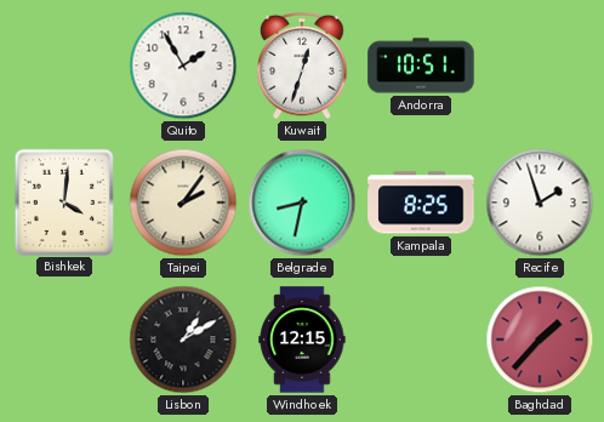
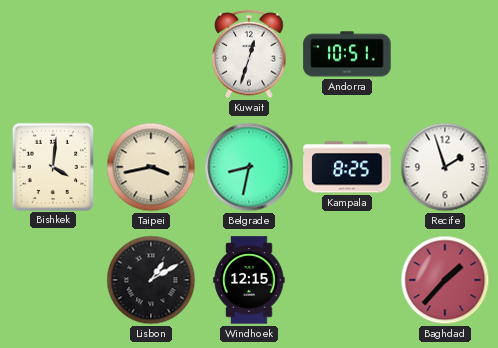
Quito: 1:55 -> none
Taipei: 2:06 -> 3:43
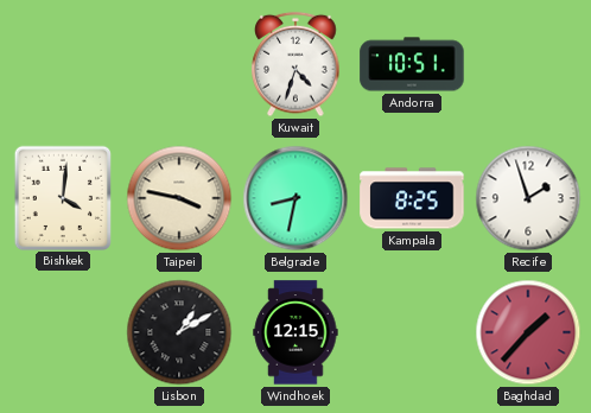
Kuwait: 12:33 -> 4:33
Taipei: 3:43 -> 3:47
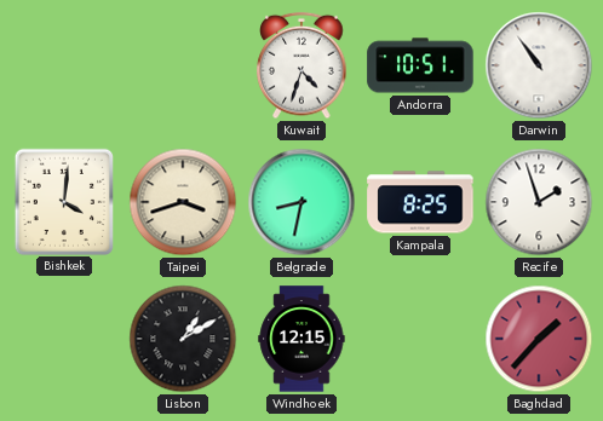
Darwin: none -> 10:54
Taipei: 3:47 -> 3:42
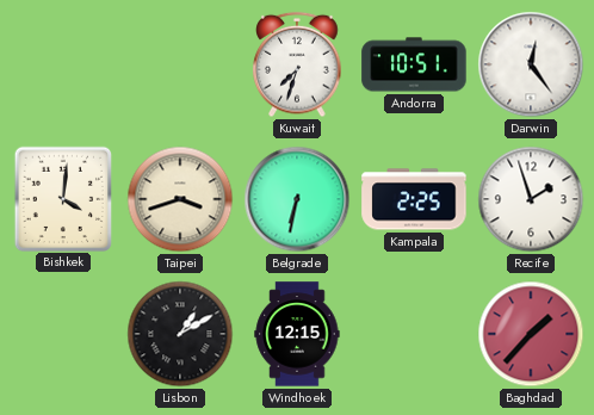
Kuwait: 4:33 -> 7:33
Darwin: 10:54 -> 12:24
Belgrade: 8:32 -> 6:32
Kampala: 8:25 -> 2:25
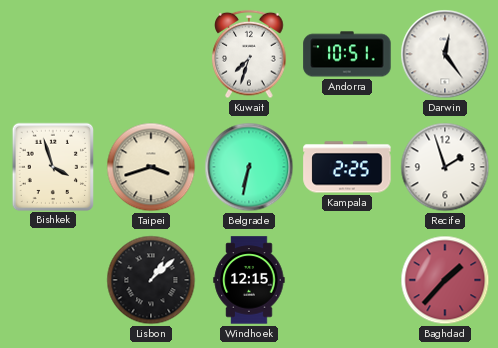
Bishkek: 4:01 -> 3:57
Lisbon: 1:10 -> 1:08
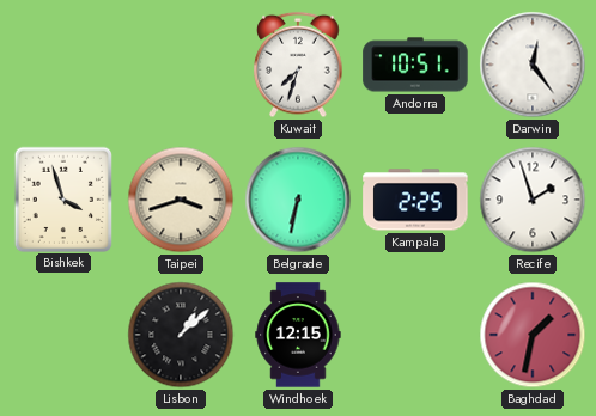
Baghdad: 1:37 -> 1:32
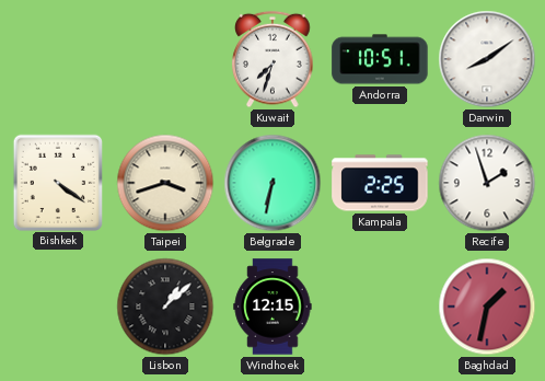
Darwin: 12:24 -> 8:09
Bishkek: 3:57 -> 4:21
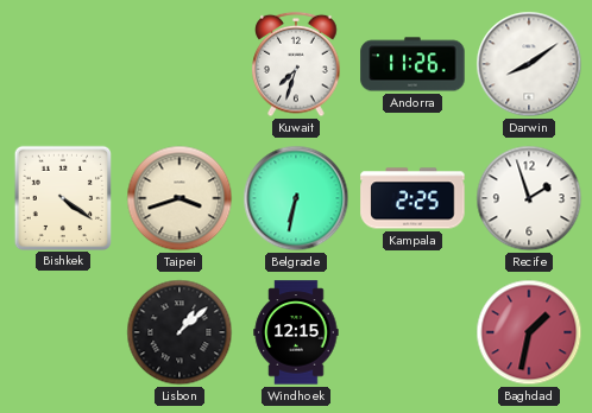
Andorra: 10:51 -> 11:26
